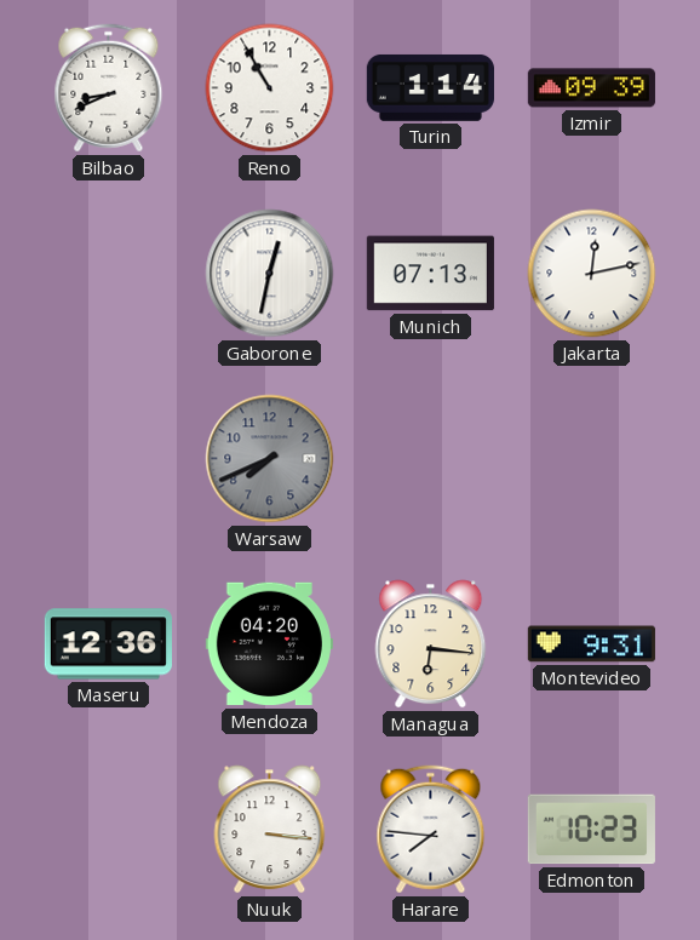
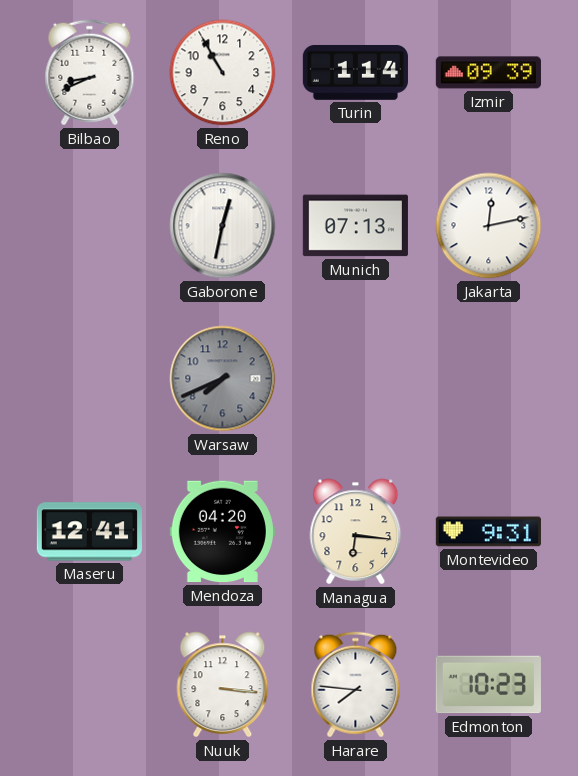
Maseru: 12:36 -> 12:41
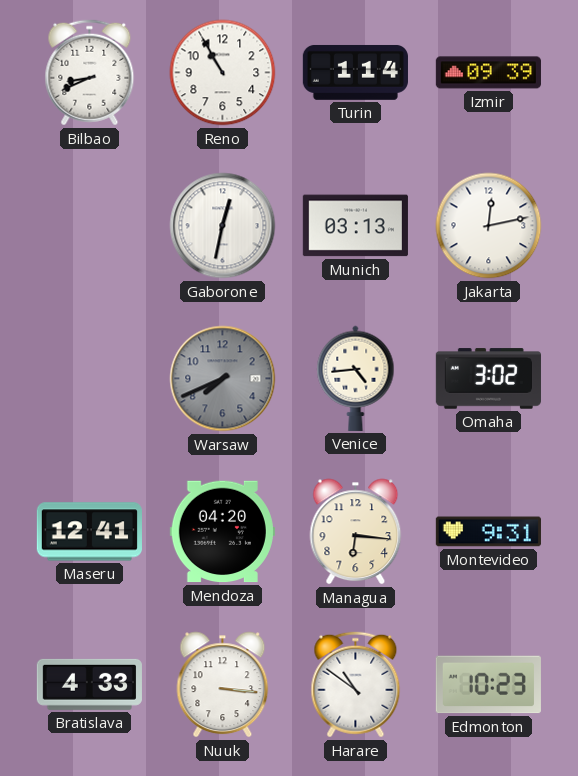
Munich: 07:13 -> 03:13
Venice: none -> 4:44
Omaha: none -> 3:02
Bratislava: none -> 4:33
Harare: 7:46 -> 10:51
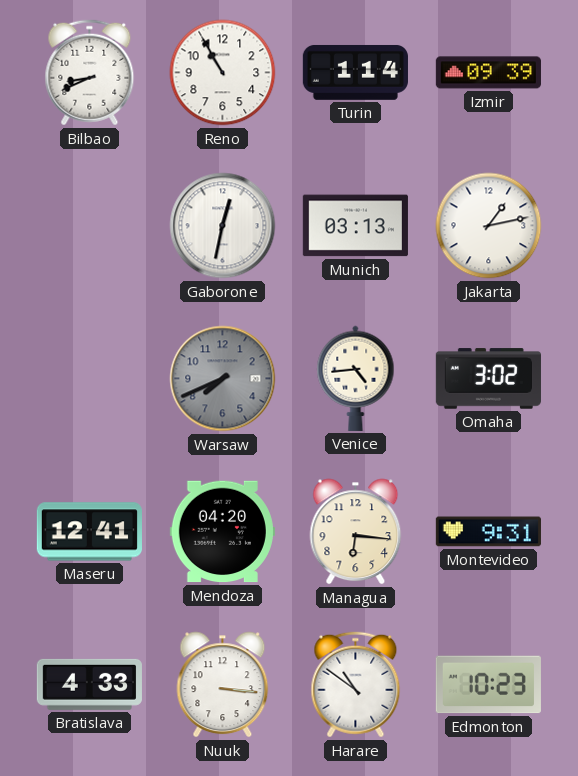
Jakarta: 12:13 -> 1:13
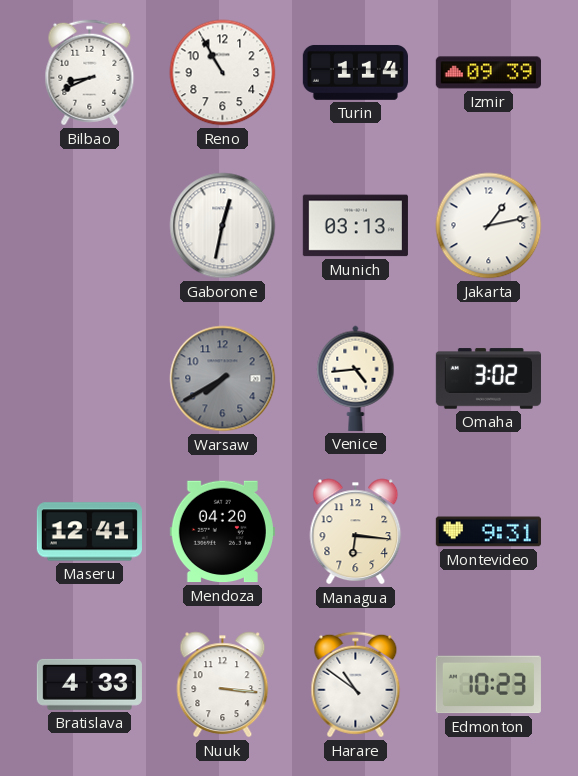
Warsaw: 7:41 -> 7:40
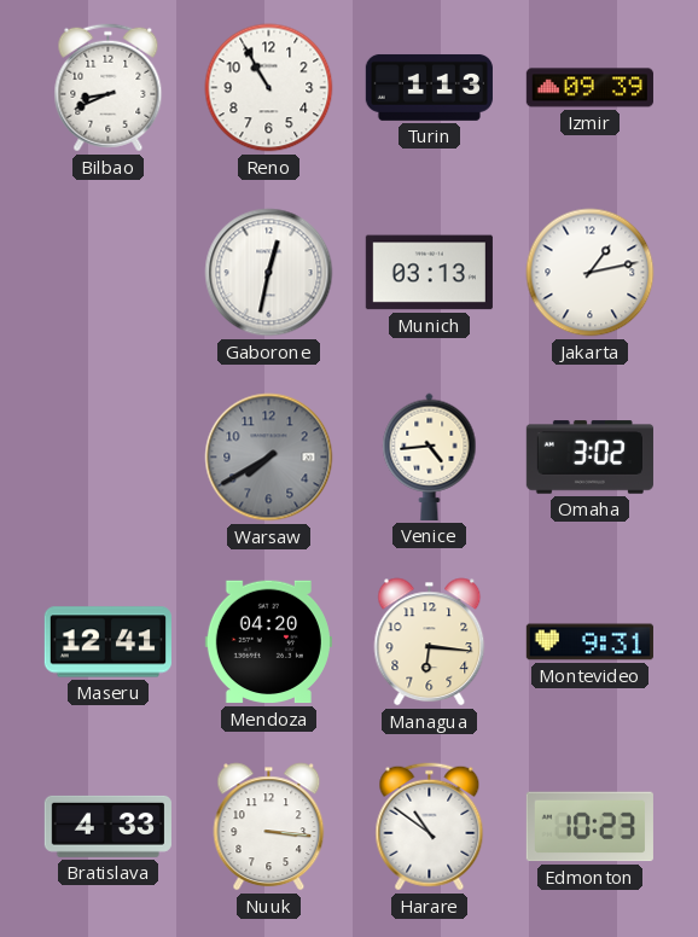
Turin: 1:14 -> 1:13
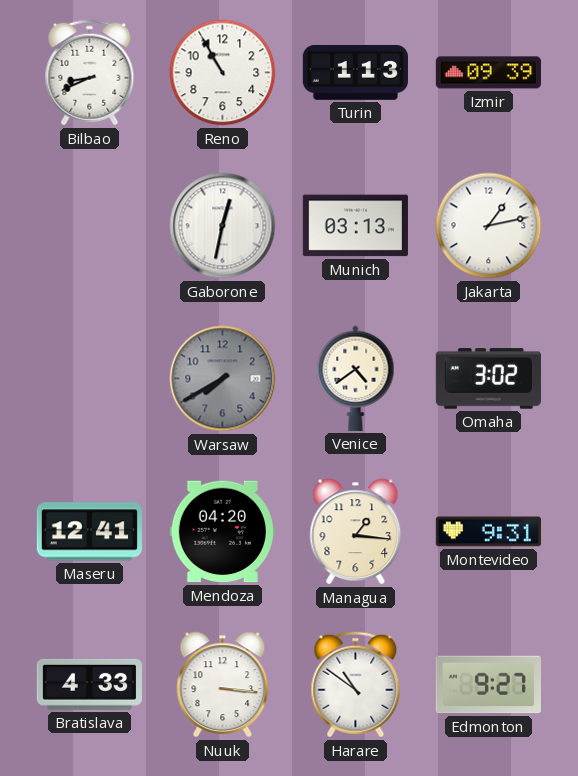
Venice: 4:44 -> 4:39
Managua: 6:16 -> 1:16
Edmonton: 10:23 -> 9:27
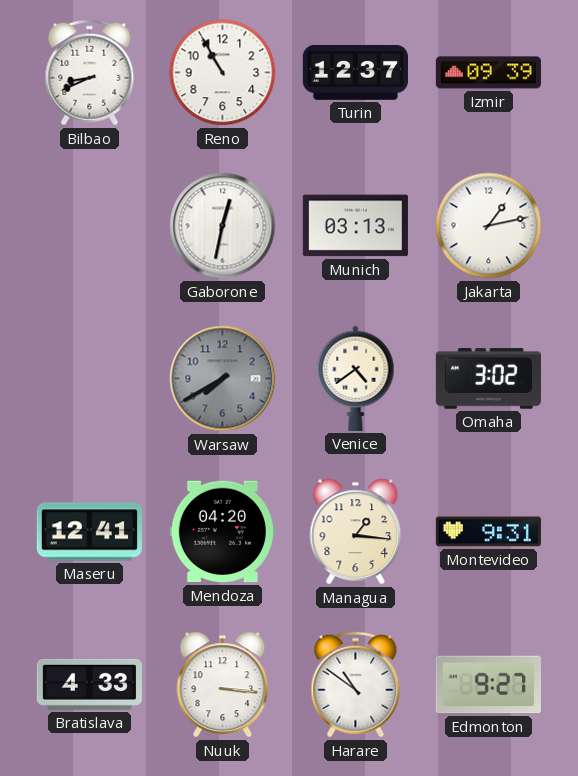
Turin: 1:13 -> 12:37
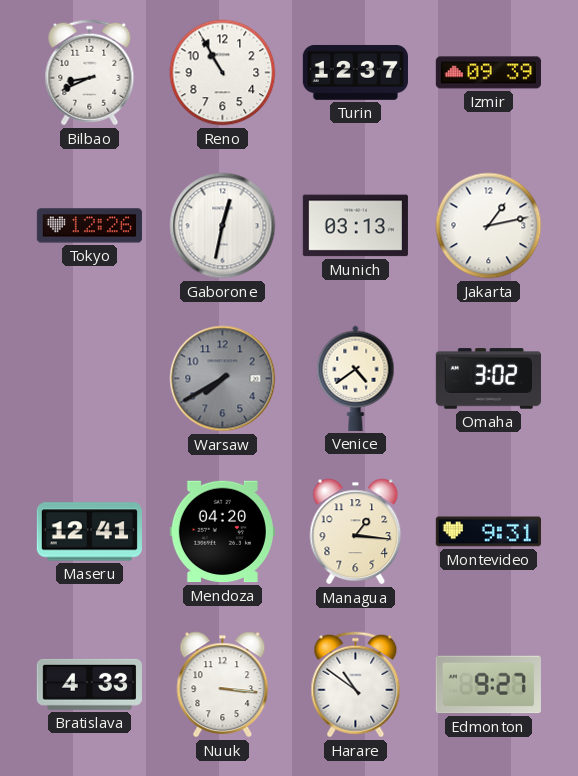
Tokyo: none -> 12:26
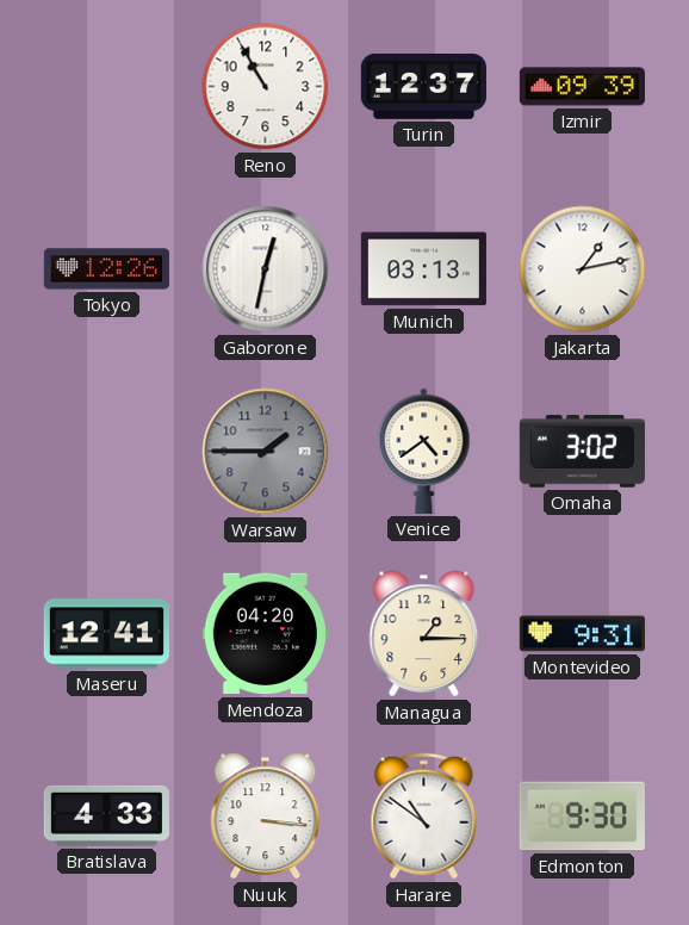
Bilbao: 8:41 -> none
Warsaw: 7:40 -> 1:45
Managua: 1:16 -> 1:15
Edmonton: 9:27 -> 9:30
